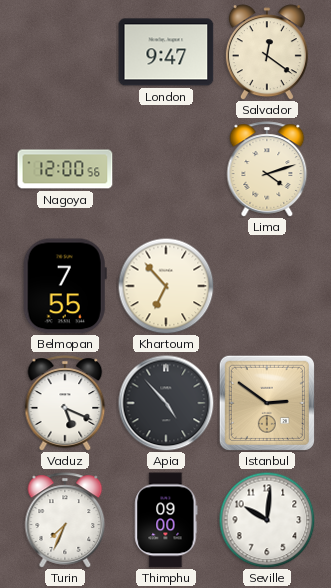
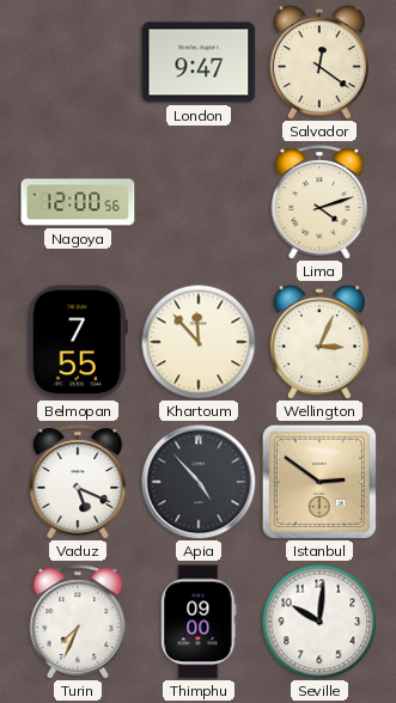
Khartoum: 6:53 -> 11:53
Wellington: none -> 3:04
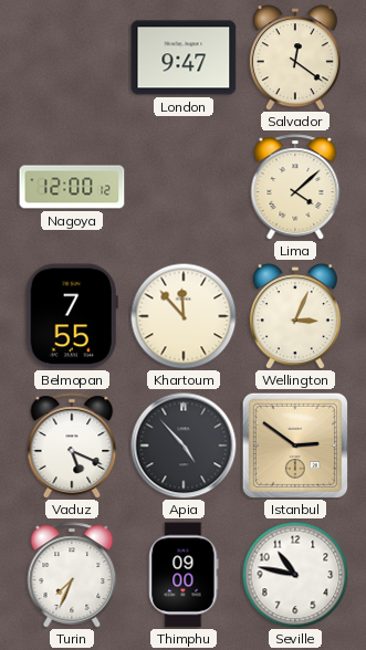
Nagoya: 12:00:56 -> 12:00:12
Lima: 4:12 -> 4:08
Seville: 10:01 -> 10:47
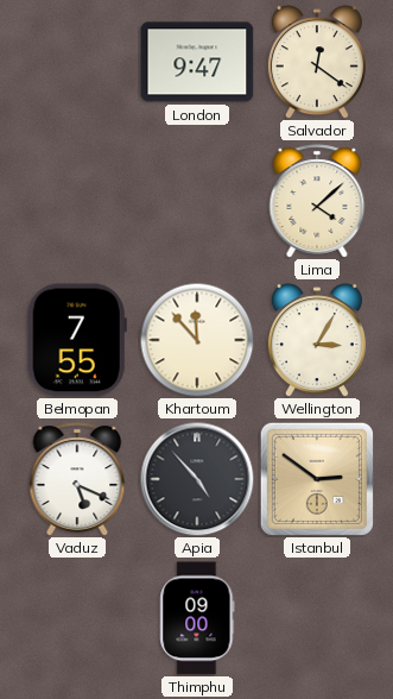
Nagoya: 12:00 -> none
Wellington: 3:04 -> 3:05
Turin: 7:34 -> none
Seville: 10:47 -> none
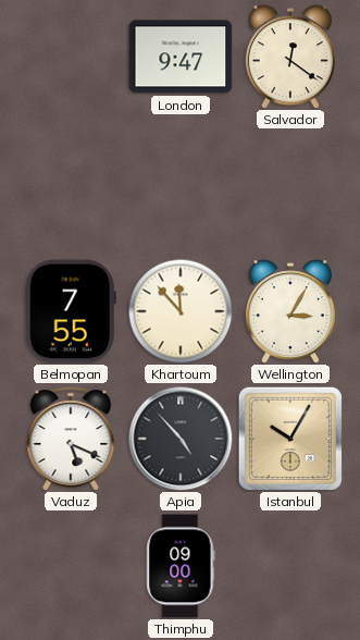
Lima: 4:08 -> none
Istanbul: 2:51 -> 10:05
